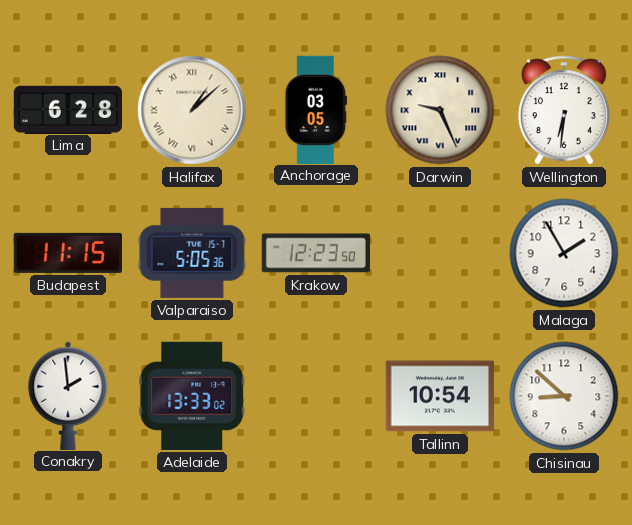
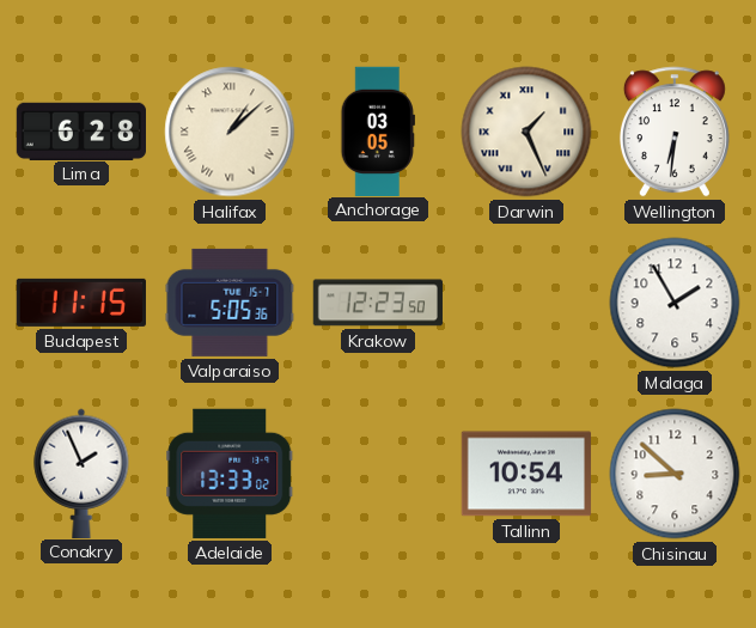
Darwin: 9:26 -> 1:26
Conakry: 1:59 -> 1:56
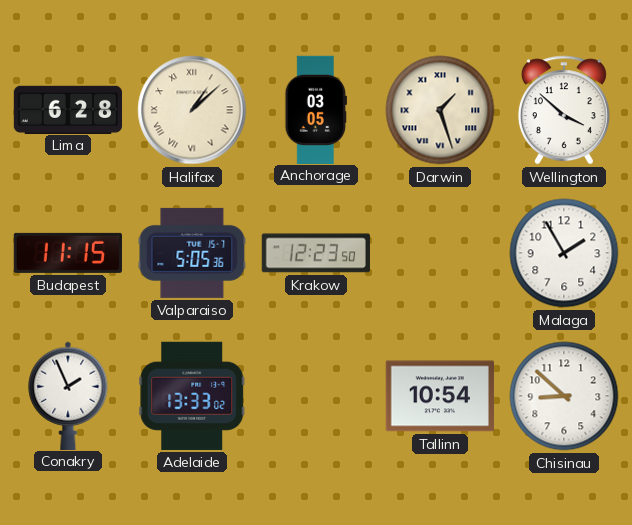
Darwin: 1:26 -> 1:27
Wellington: 6:31 -> 3:52
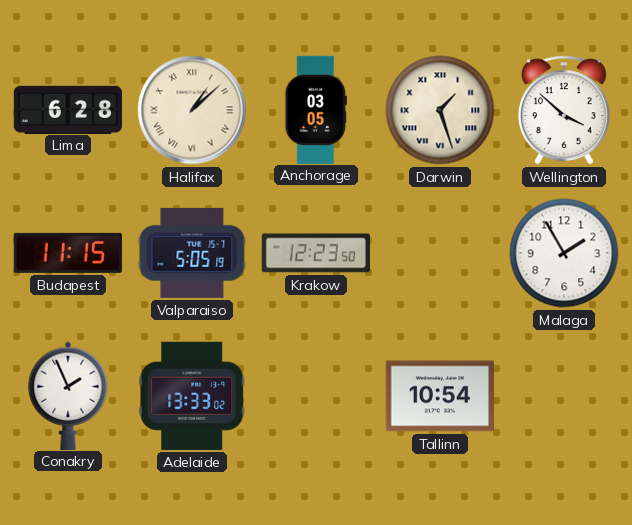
Valparaiso: 5:05:36 -> 5:05:19
Chisinau: 8:52 -> none
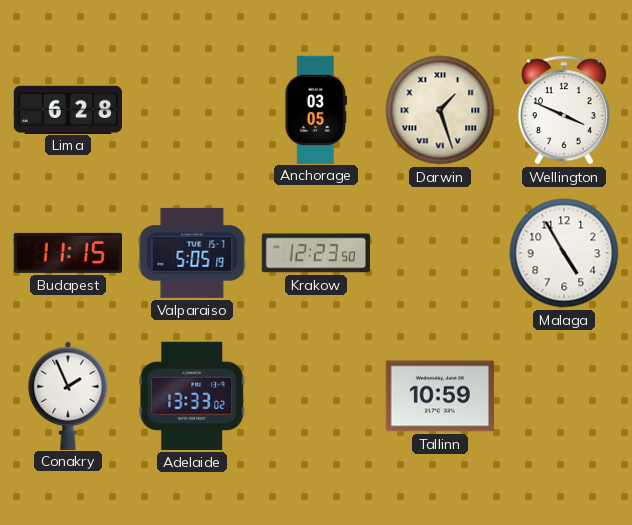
Halifax: 1:08 -> none
Wellington: 3:52 -> 3:49
Malaga: 1:55 -> 4:55
Tallinn: 10:54 -> 10:59
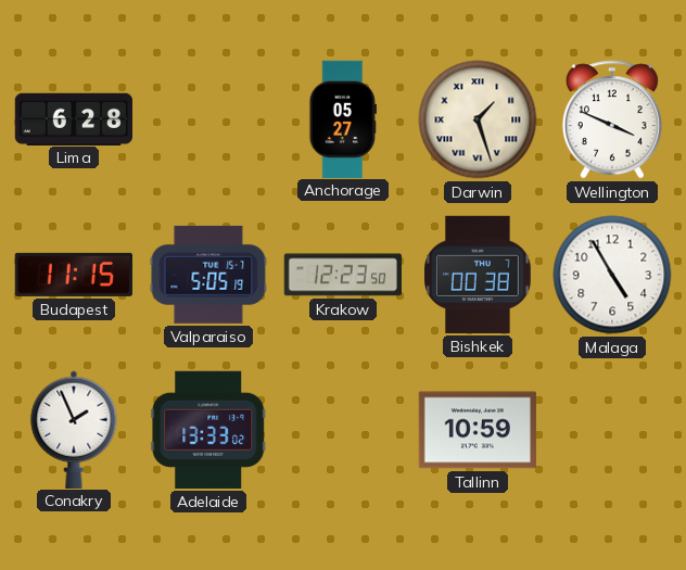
Anchorage: 03:05 -> 05:27
Bishkek: none -> 00:38
